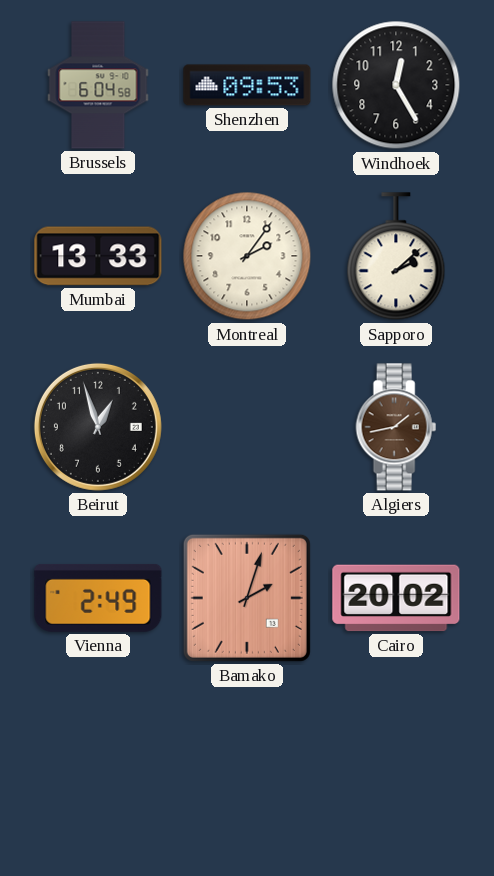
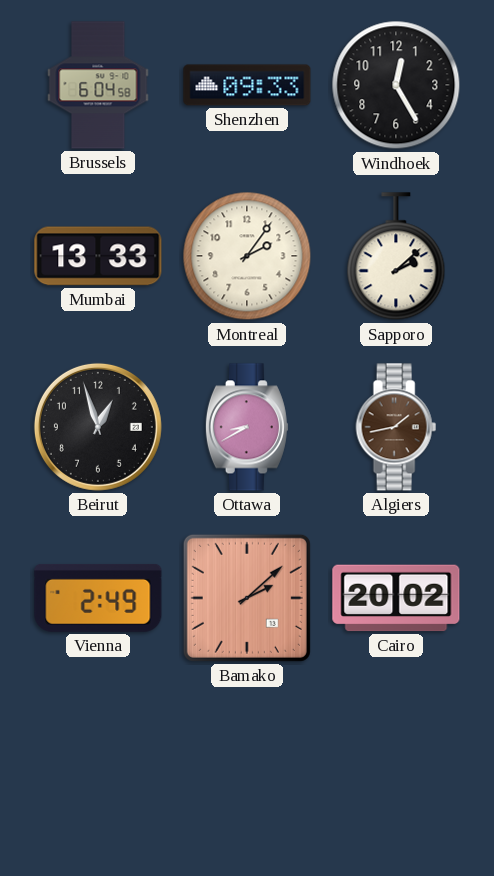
Shenzhen: 09:53 -> 09:33
Ottawa: none -> 8:40
Bamako: 2:03 -> 2:08
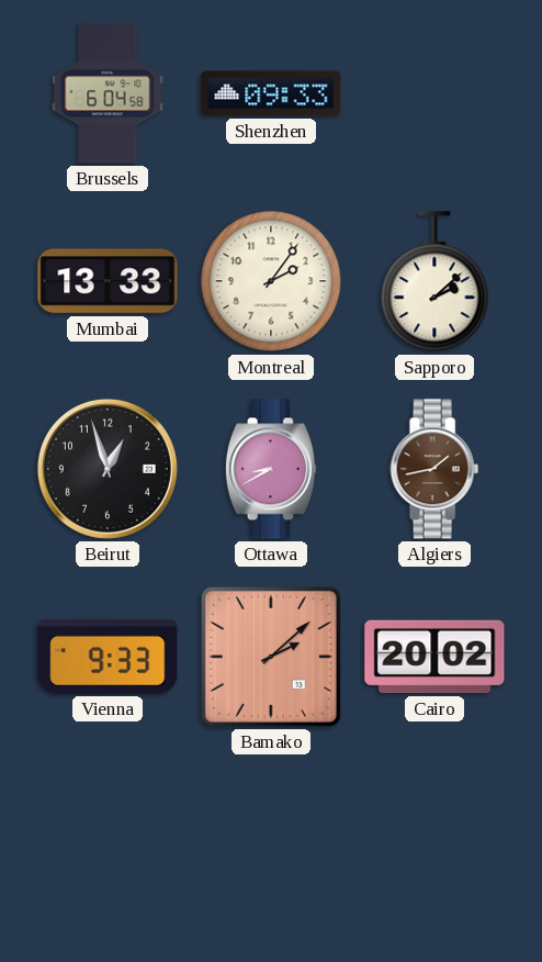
Windhoek: 12:25 -> none
Vienna: 2:49 -> 9:33
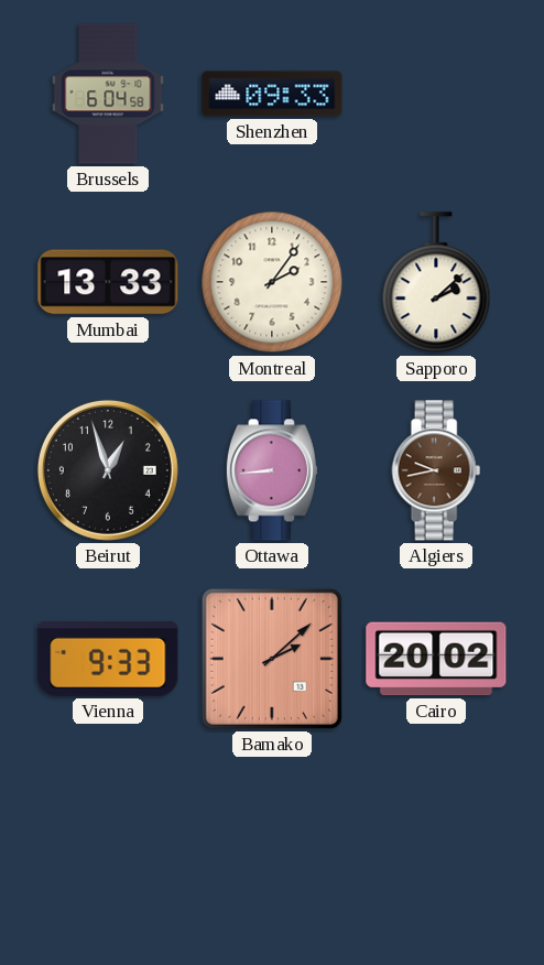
Ottawa: 8:40 -> 8:44
Algiers: 1:43 -> 9:43
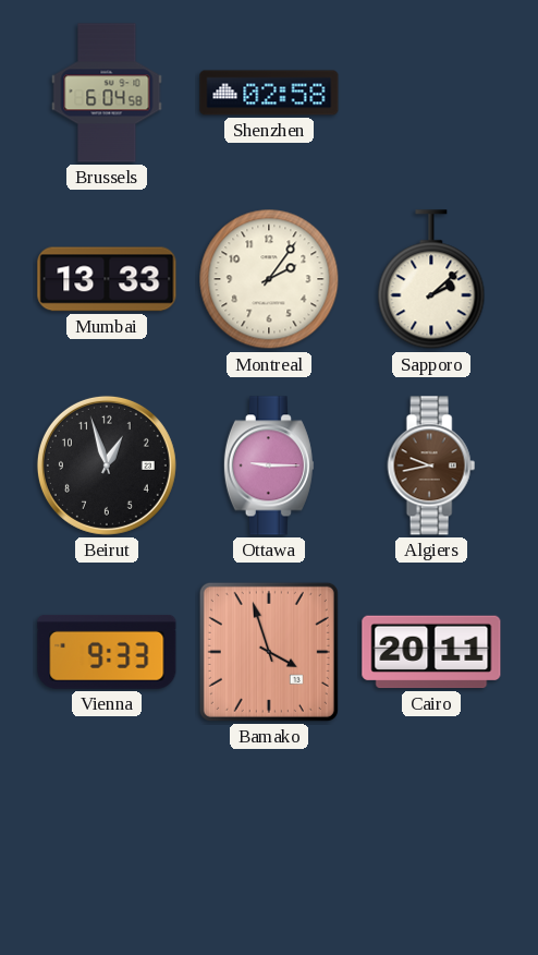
Shenzhen: 09:33 -> 02:58
Ottawa: 8:44 -> 9:15
Bamako: 2:08 -> 3:57
Cairo: 20:02 -> 20:11
